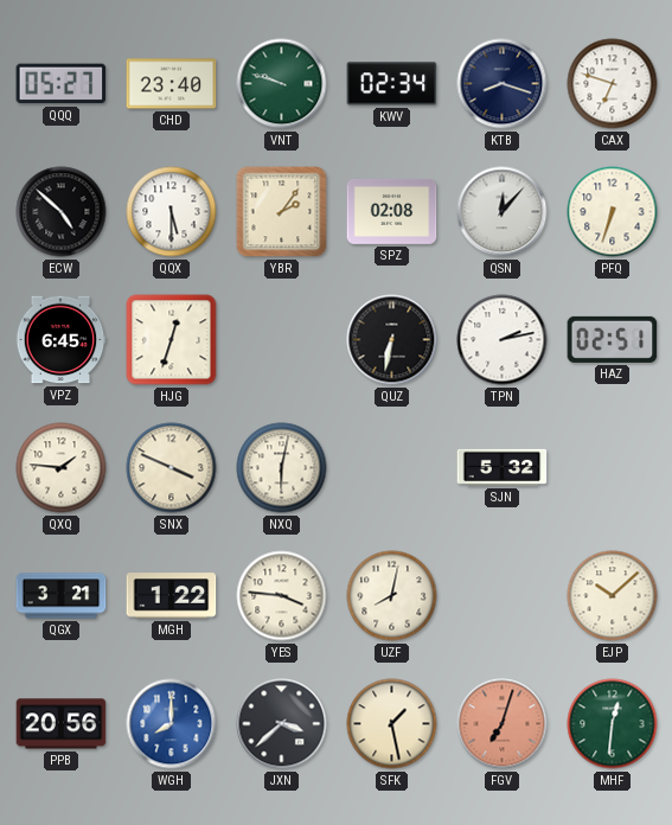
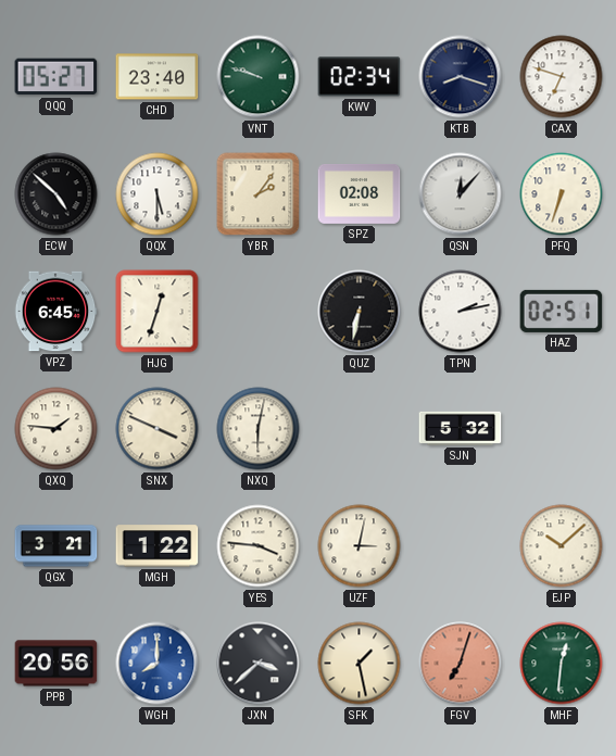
UZF: 8:02 -> 3:02
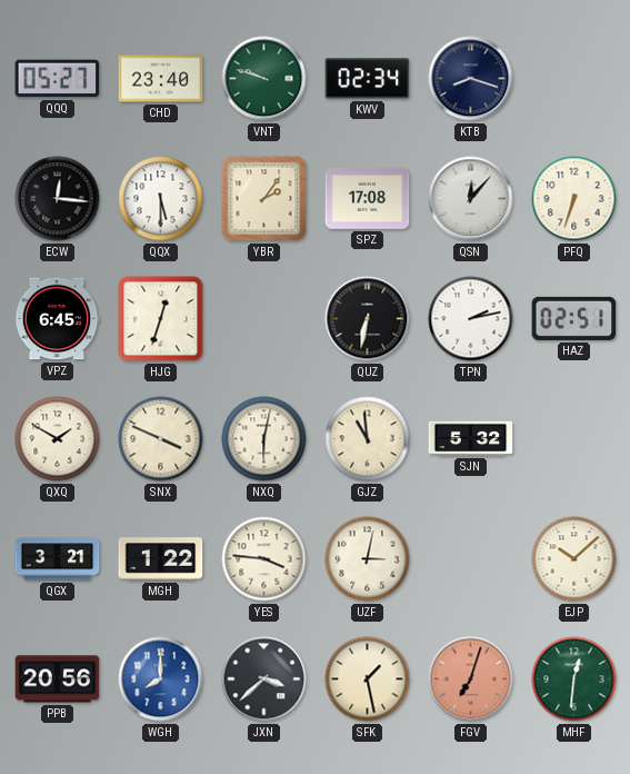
CAX: 6:48 -> none
ECW: 4:52 -> 12:16
SPZ: 02:08 -> 17:08
QXQ: 1:46 -> 1:50
GJZ: none -> 10:59
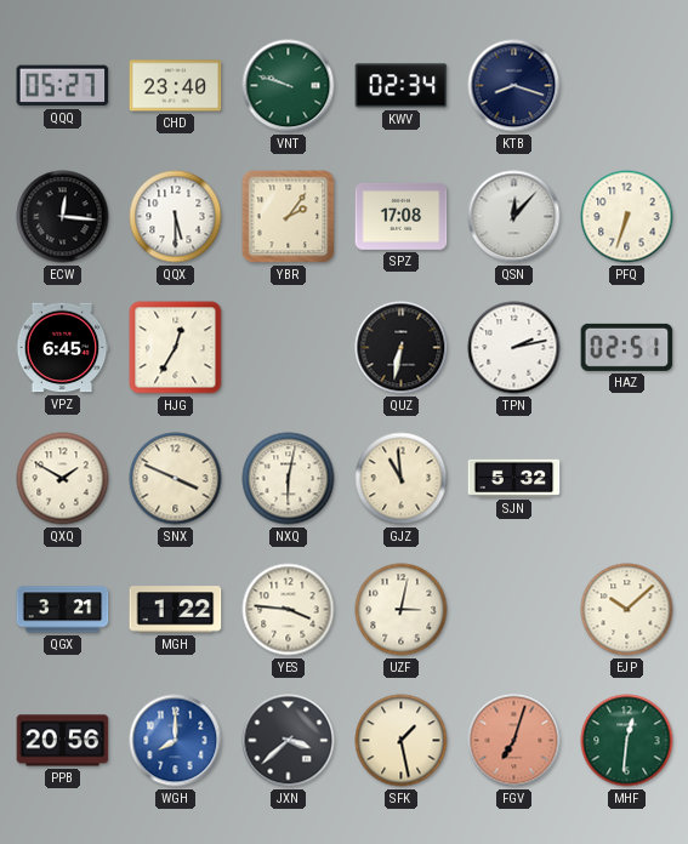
HJG: 12:33 -> 12:35
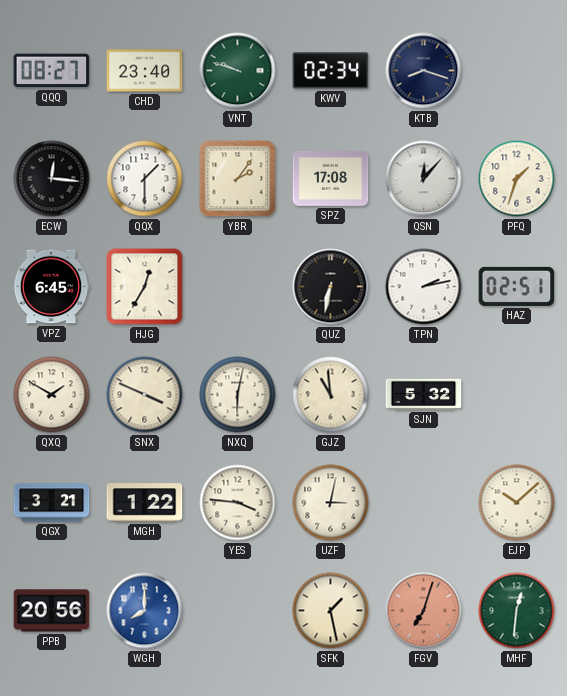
QQQ: 05:27 -> 08:27
QQX: 5:30 -> 1:30
PFQ: 6:33 -> 1:33
JXN: 3:38 -> none
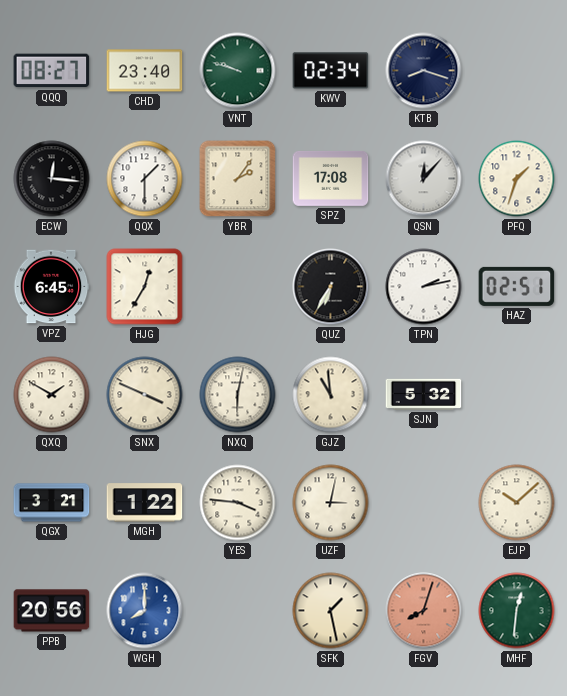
QUZ: 6:32 -> 6:35
FGV: 7:03 -> 8:03
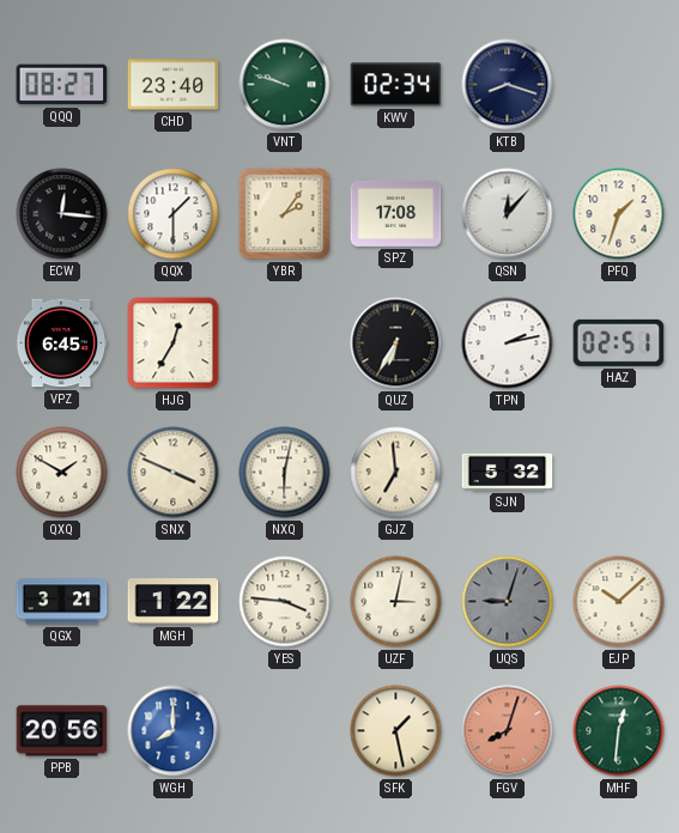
GJZ: 10:59 -> 6:59
UQS: none -> 9:03
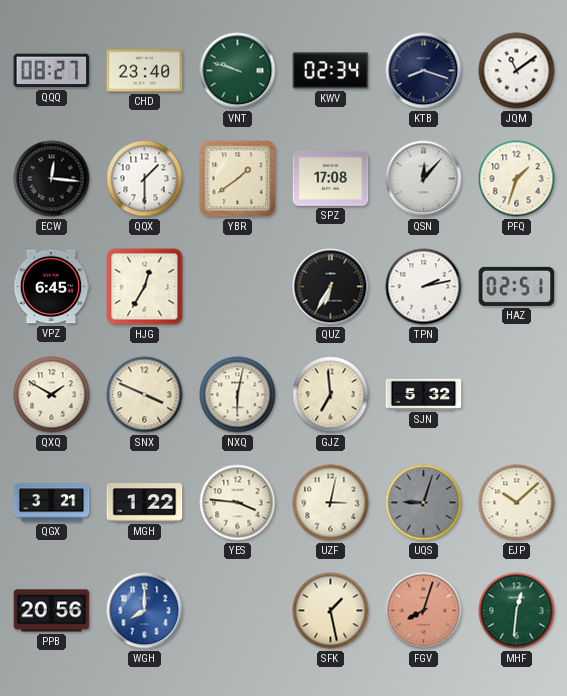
JQM: none -> 11:09
YBR: 2:06 -> 1:39
